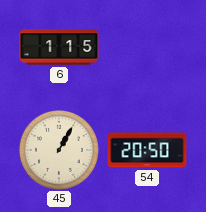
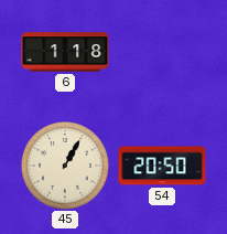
6: 1:15 -> 1:18
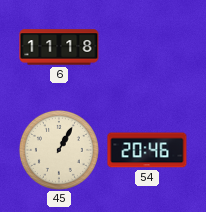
6: 1:18 -> 11:18
54: 20:50 -> 20:46
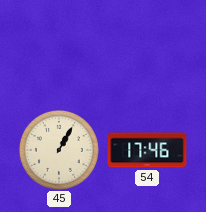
6: 11:18 -> none
54: 20:46 -> 17:46
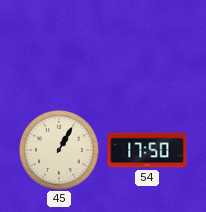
54: 17:46 -> 17:50
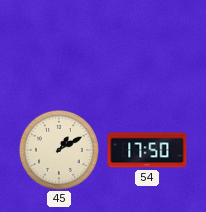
45: 1:05 -> 1:10
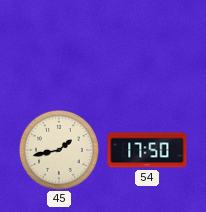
45: 1:10 -> 1:43
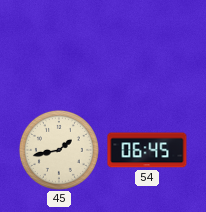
54: 17:50 -> 06:45
